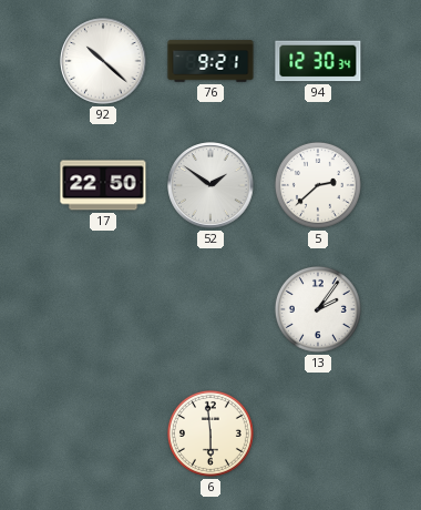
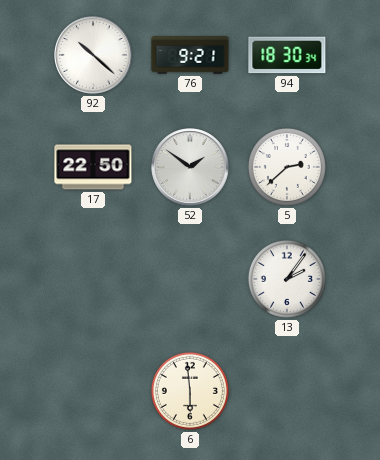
94: 12:30 -> 18:30
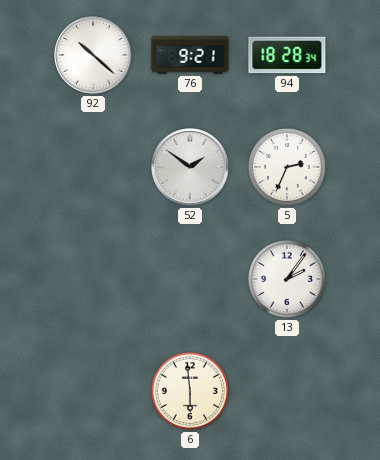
94: 18:30 -> 18:28
17: 22:50 -> none
5: 2:38 -> 2:34
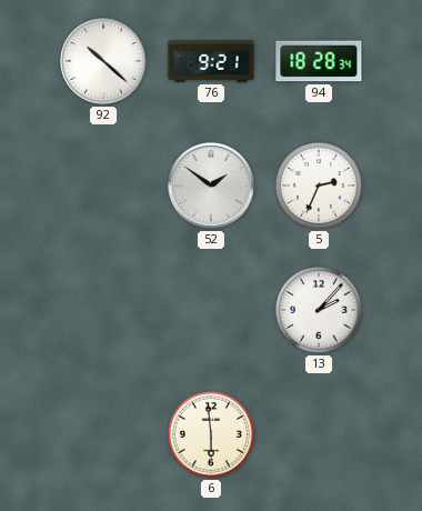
13: 2:06 -> 2:07
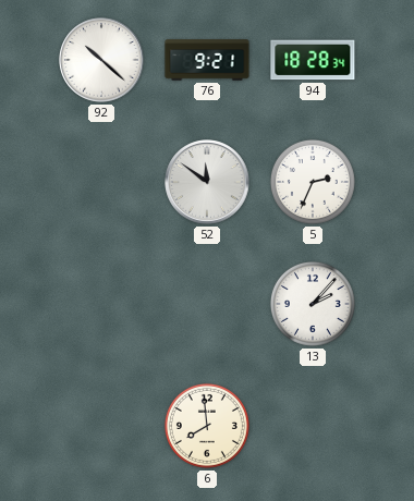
52: 1:51 -> 11:51
6: 5:59 -> 7:59
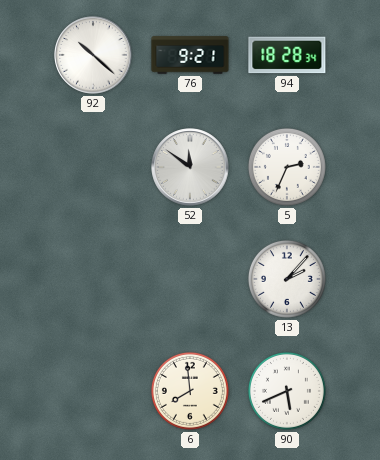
90: none -> 5:41
